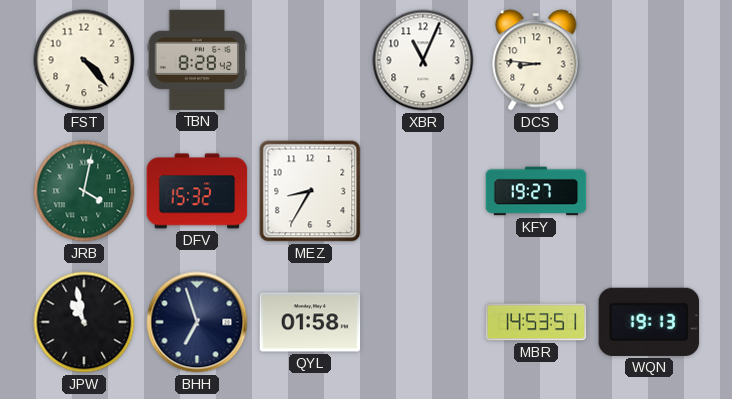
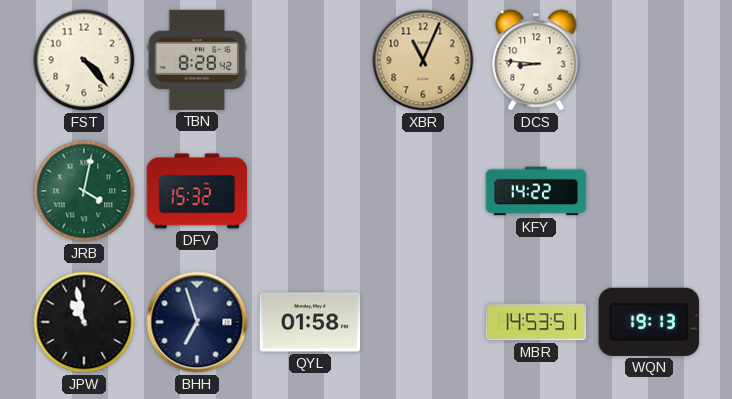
XBR dial: white -> champagne
MEZ: 8:35 -> none
KFY: 19:27 -> 14:22
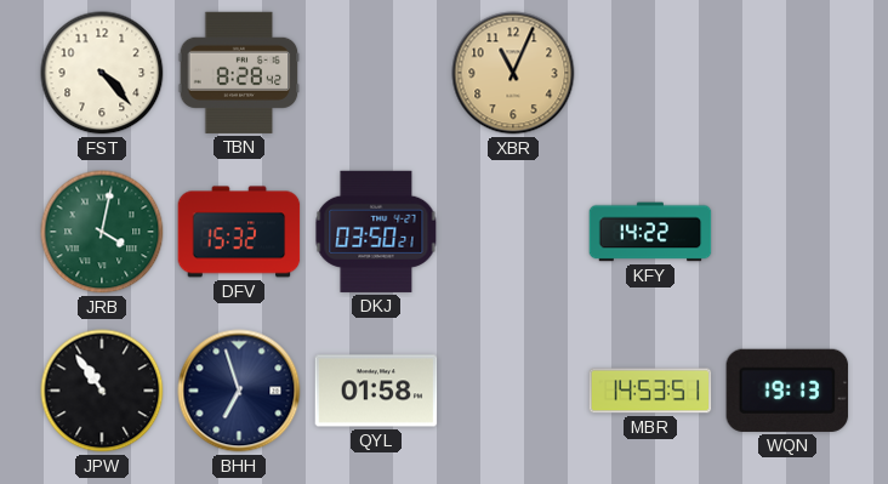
DCS: 8:46 -> none
DKJ: none -> 03:50
JPW: 10:58 -> 10:54
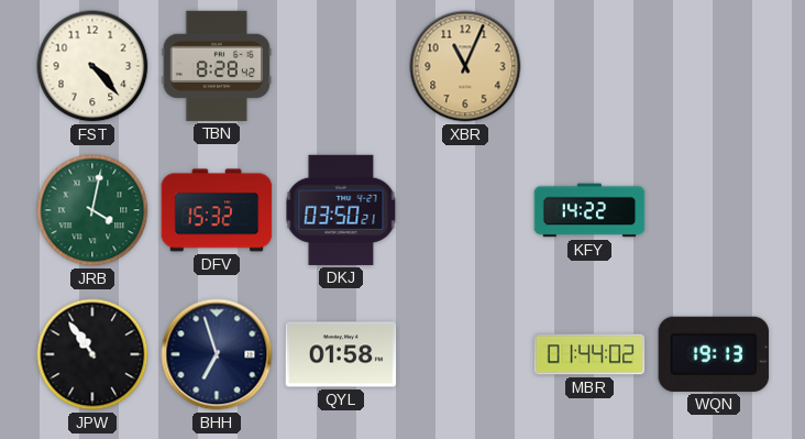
MBR: 14:53 -> 01:44
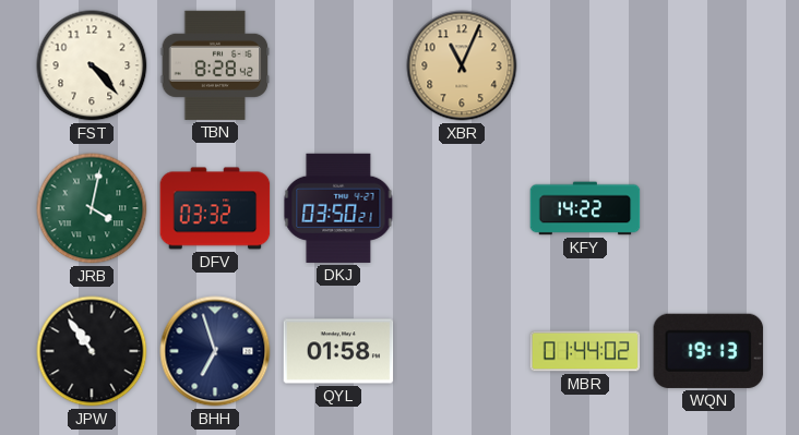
DFV: 15:32 -> 03:32
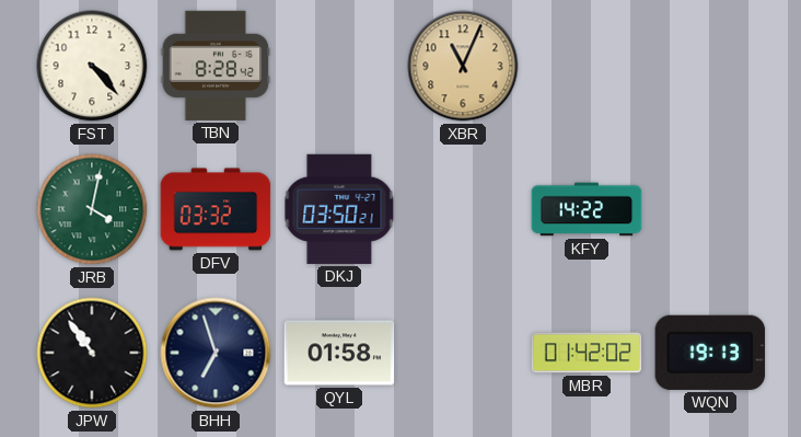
MBR: 01:44 -> 01:42
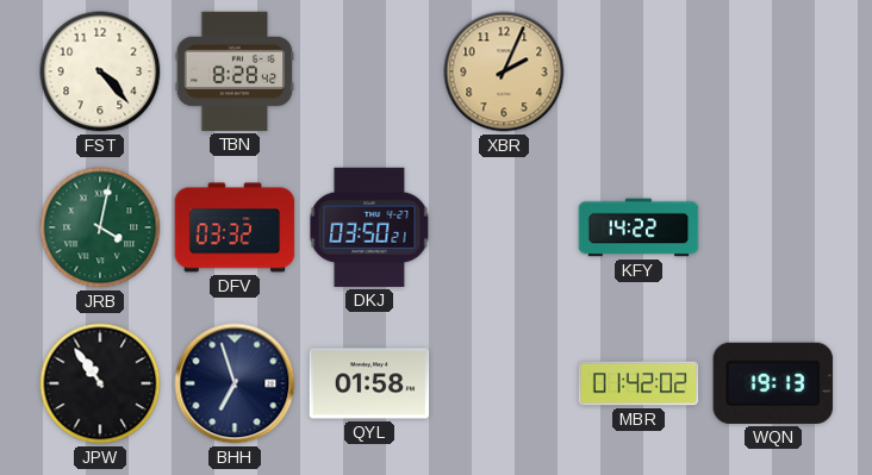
XBR: 11:04 -> 2:04
